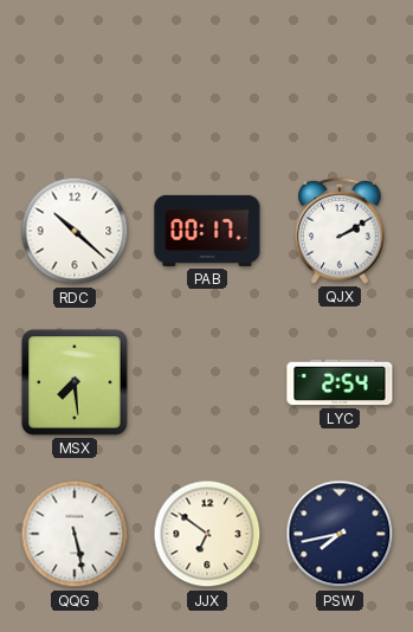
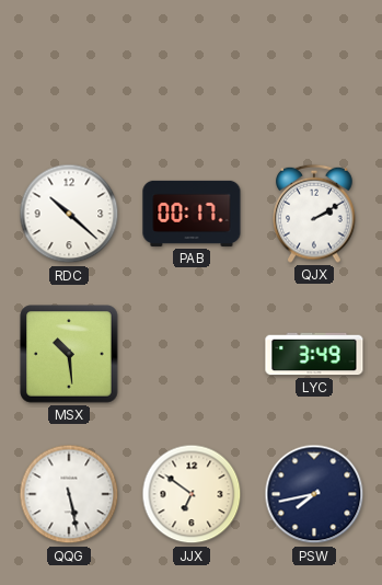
MSX: 7:29 -> 10:29
LYC: 2:54 -> 3:49
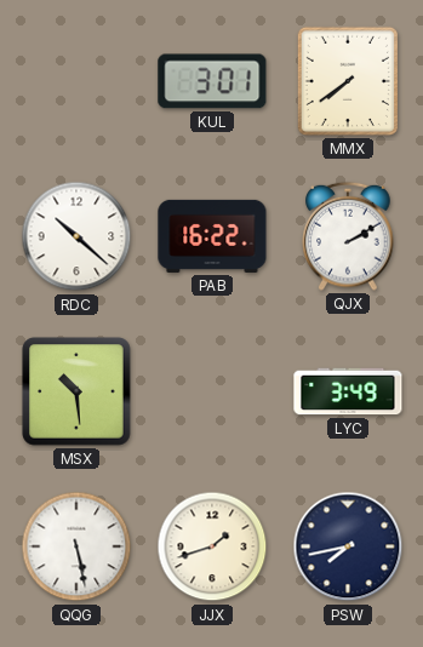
KUL: none -> 3:01
MMX: none -> 7:39
PAB: 00:17 -> 16:22
JJX: 6:51 -> 1:42
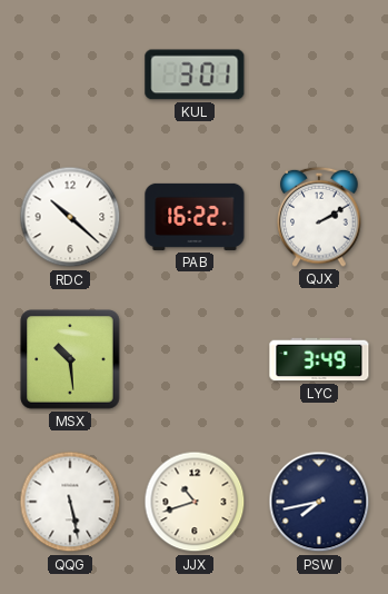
MMX: 7:39 -> none
JJX: 1:42 -> 10:42
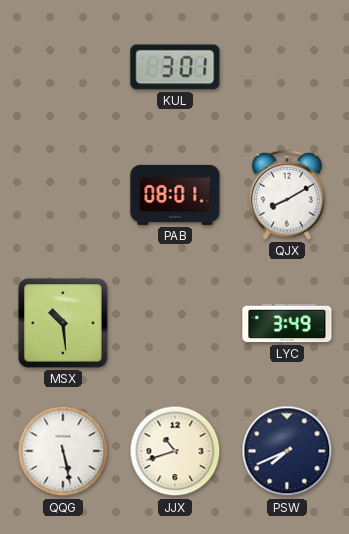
RDC: 10:22 -> none
PAB: 16:22 -> 08:01
QJX: 2:10 -> 8:10
PSW: 7:43 -> 7:41
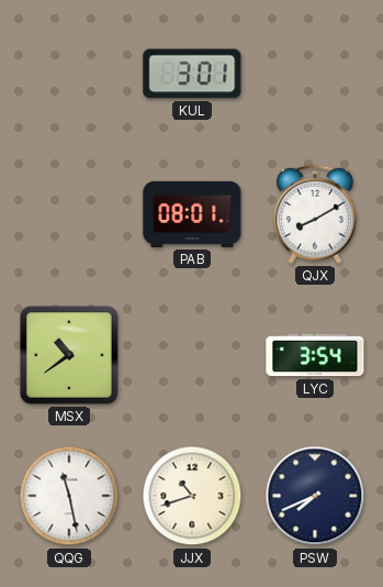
MSX: 10:29 -> 10:39
LYC: 3:49 -> 3:54
QQG: 5:28 -> 11:28
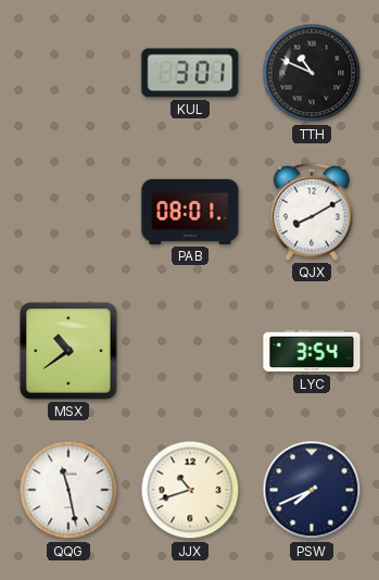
TTH: none -> 10:49
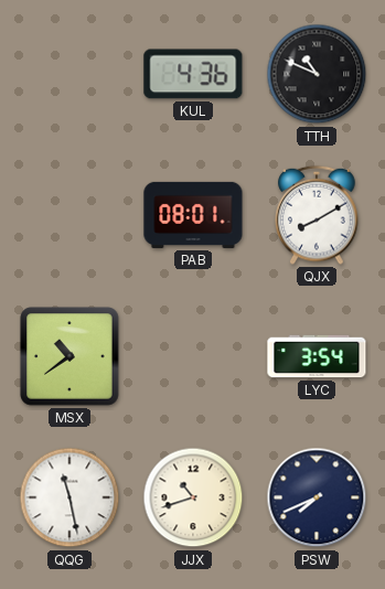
KUL: 3:01 -> 4:36
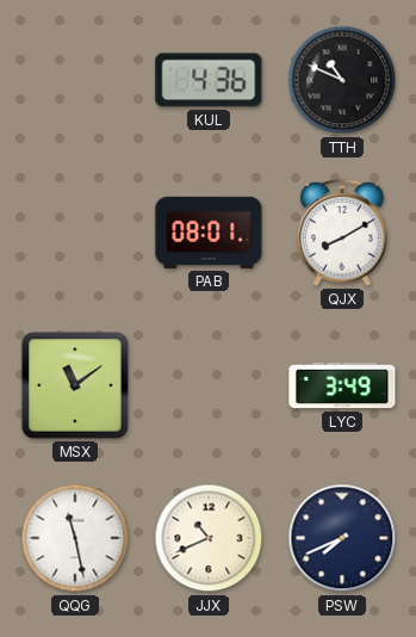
MSX: 10:39 -> 11:09
LYC: 3:54 -> 3:49
JJX: 10:42 -> 10:41
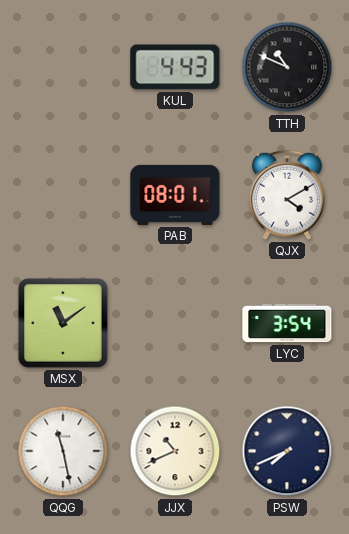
KUL: 4:36 -> 4:43
QJX: 8:10 -> 4:10
LYC: 3:49 -> 3:54
